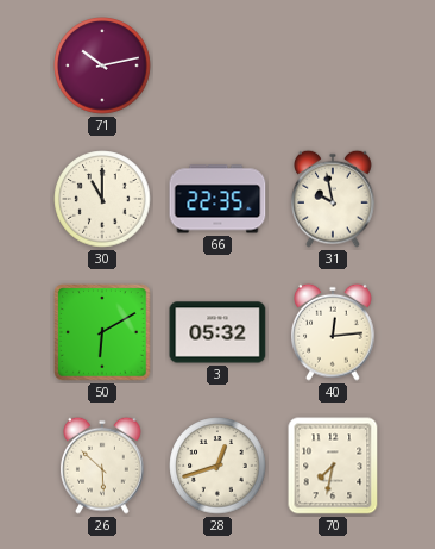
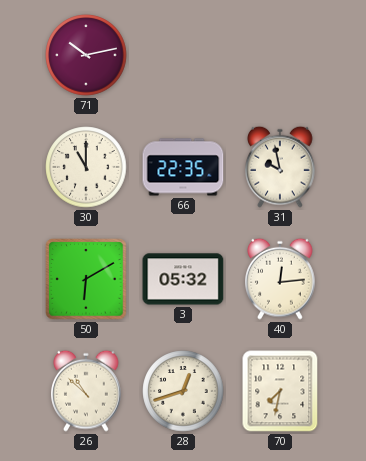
26: 5:52 -> 10:52
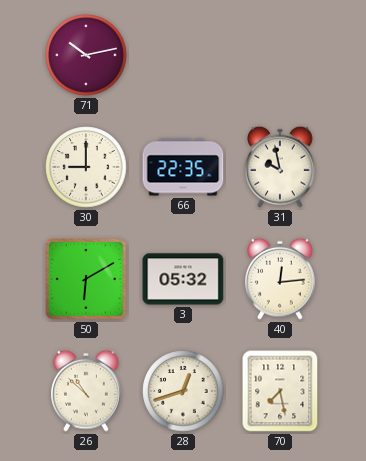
30: 11:00 -> 9:00
70: 7:32 -> 7:28
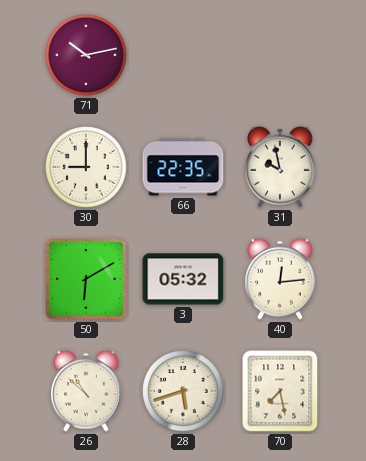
28: 12:42 -> 5:42
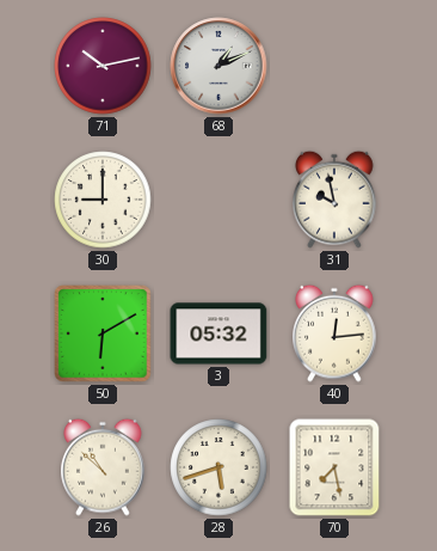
68: none -> 1:11
66: 22:35 -> none
